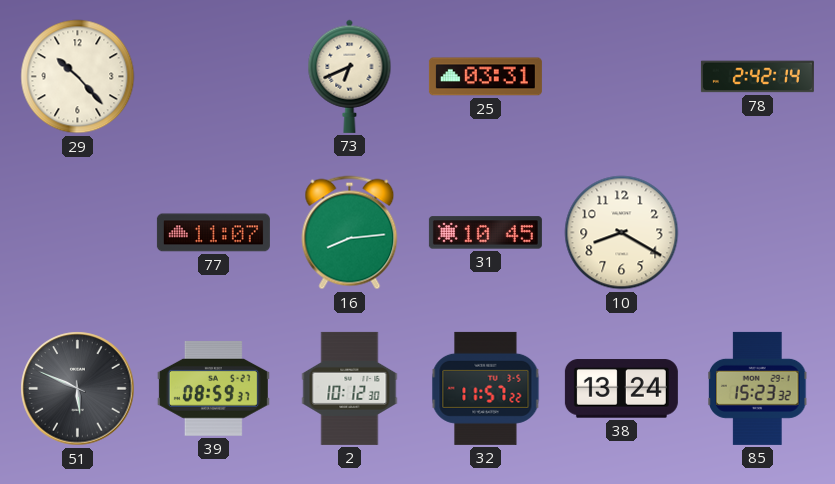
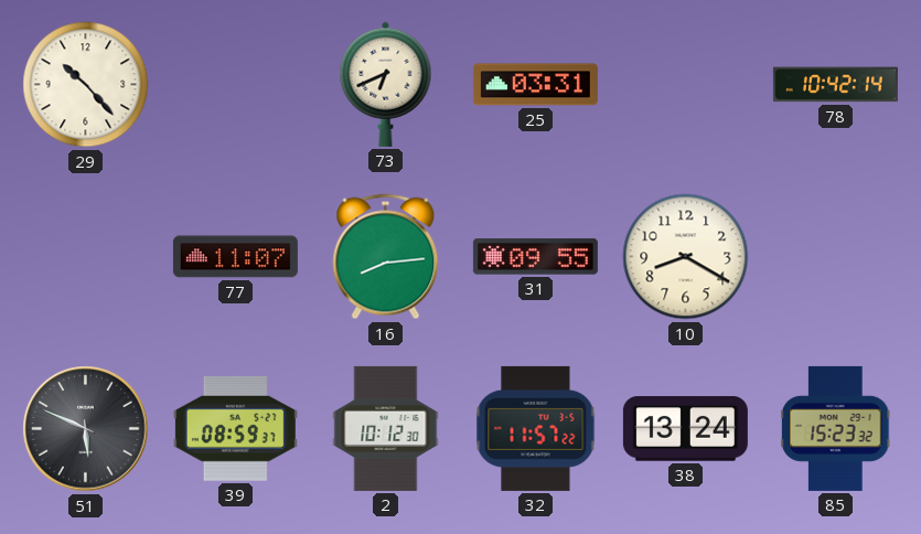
78: 2:42 -> 10:42
31: 10:45 -> 09:55
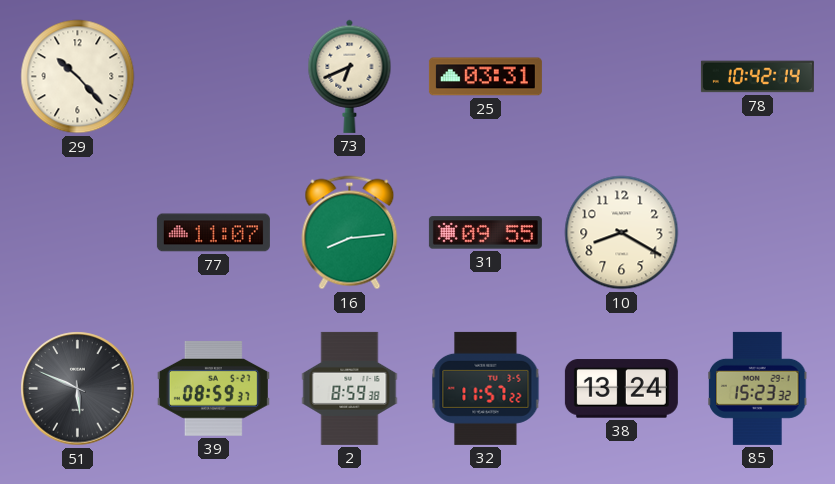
2: 10:12 -> 8:59
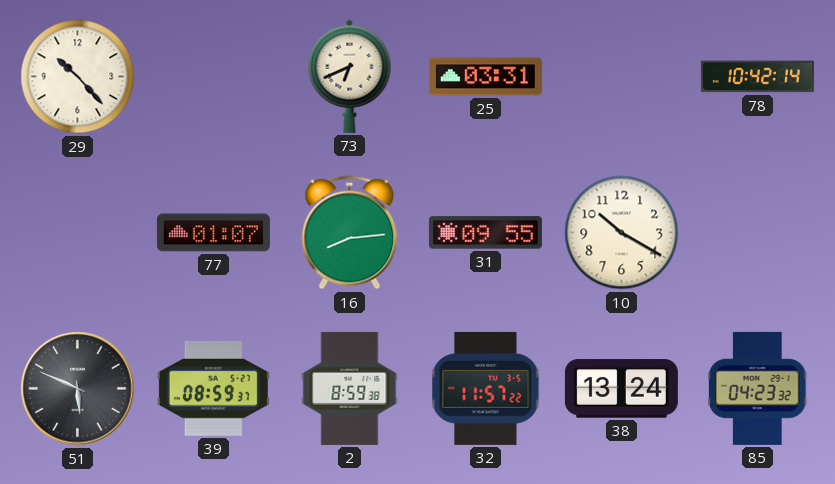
77: 11:07 -> 01:07
10: 8:20 -> 10:20
85: 15:23 -> 04:23
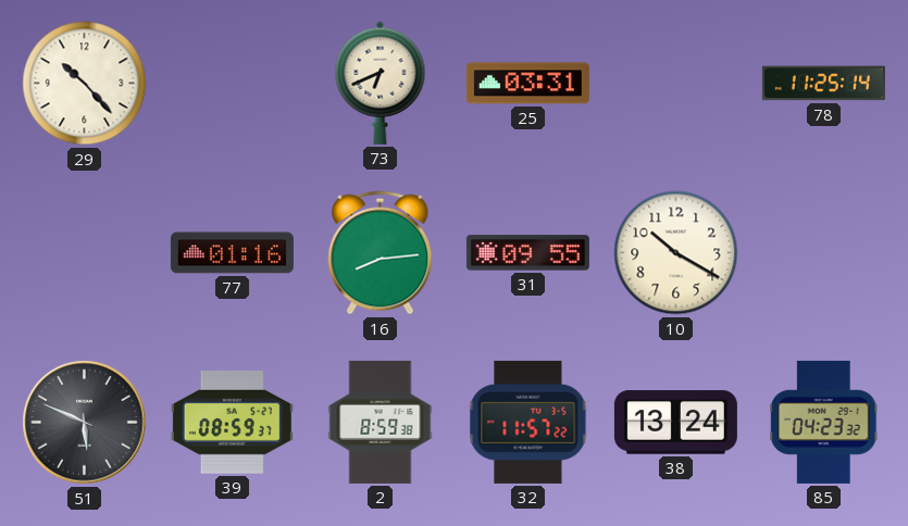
78: 10:42 -> 11:25
77: 01:07 -> 01:16
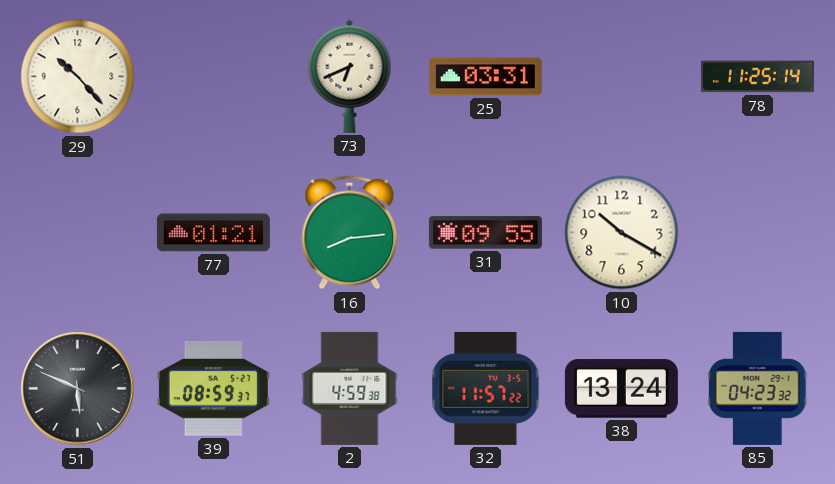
77: 01:16 -> 01:21
2: 8:59 -> 4:59
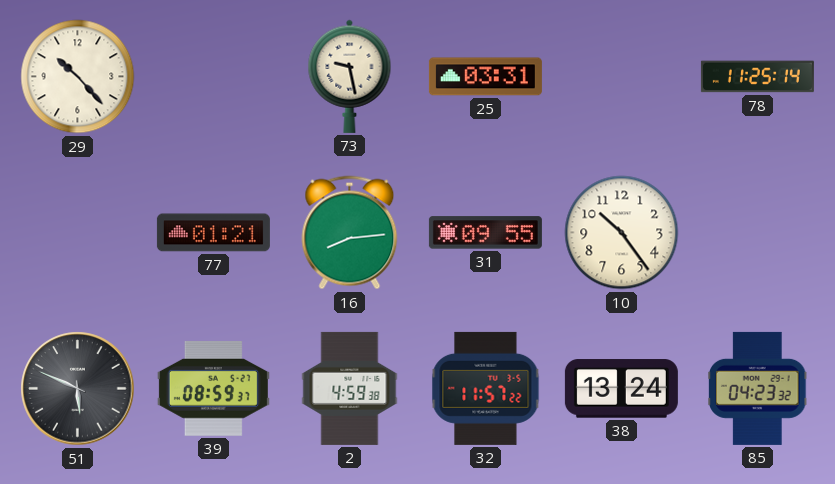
73: 6:41 -> 9:28
10: 10:20 -> 10:24
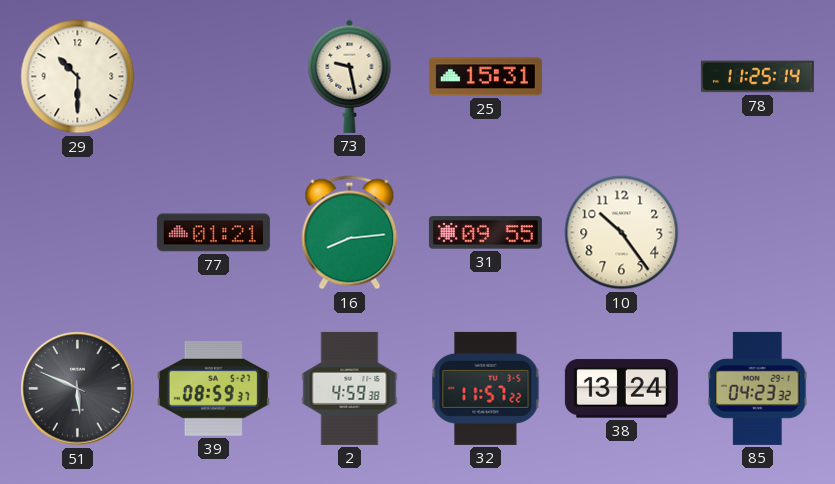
29: 10:23 -> 10:30
25: 03:31 -> 15:31
